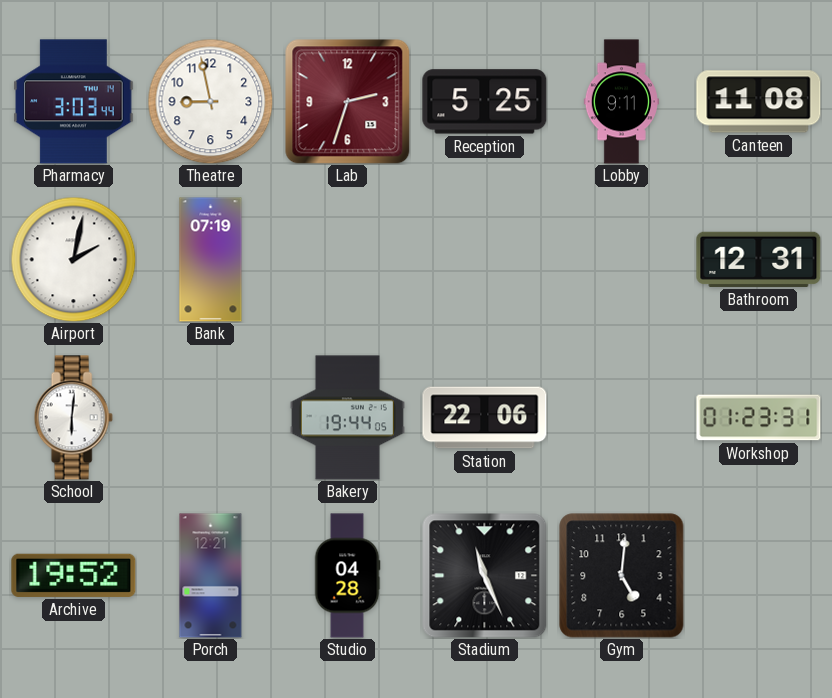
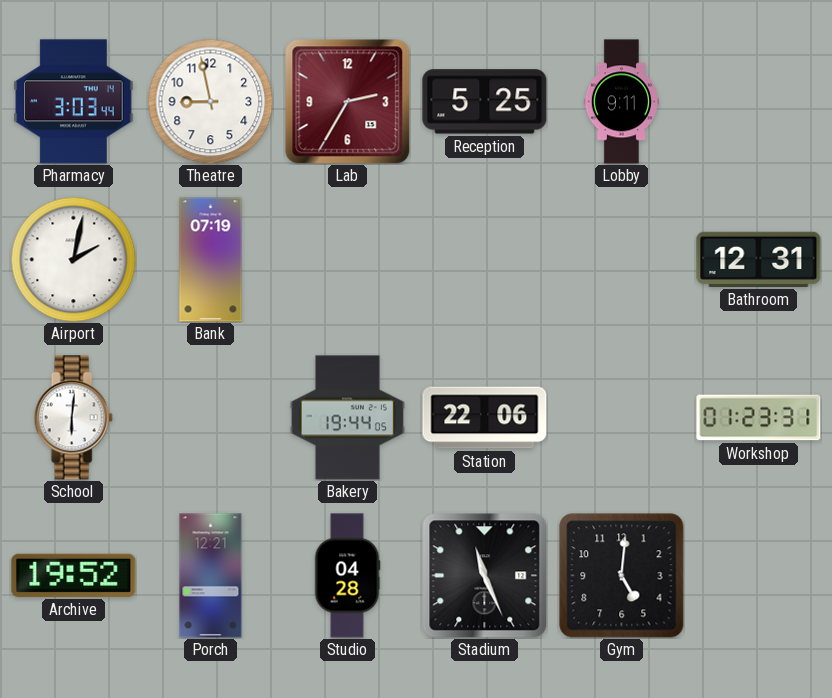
Lab: 2:33 -> 2:35
Canteen: 11:08 -> none
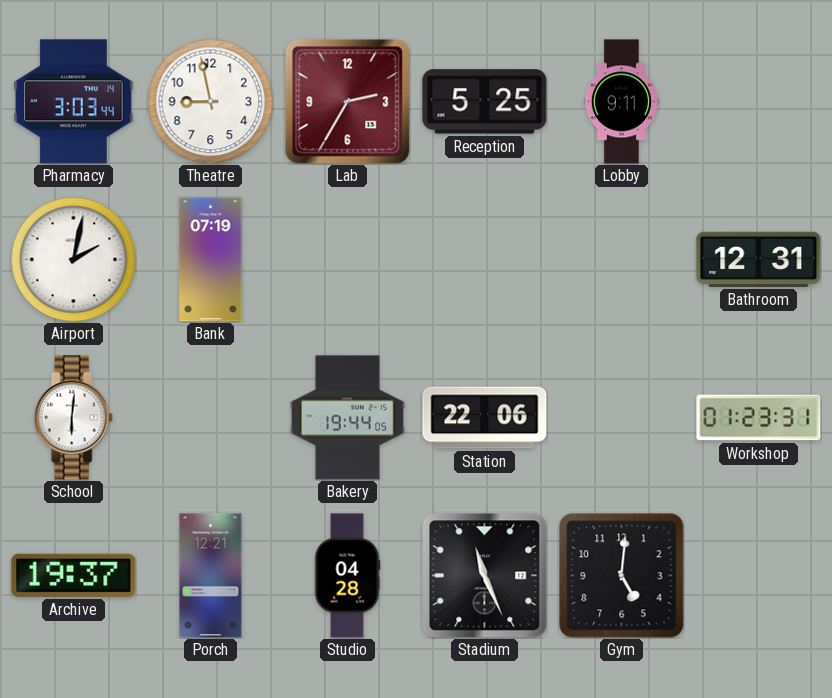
Archive: 19:52 -> 19:37
